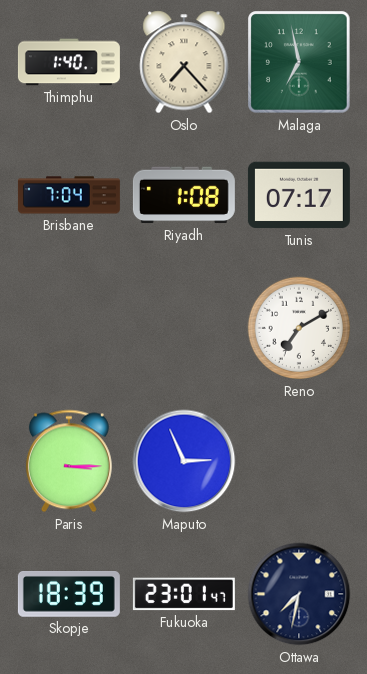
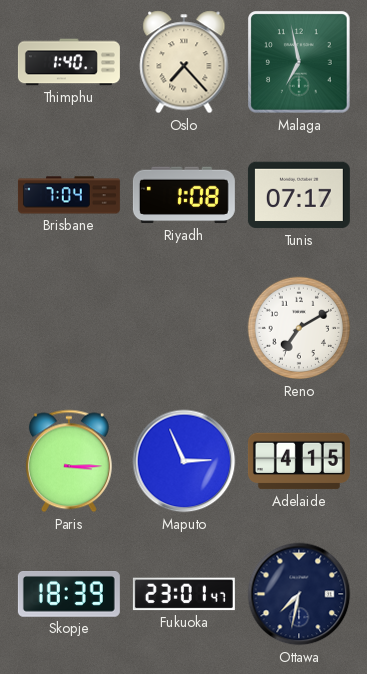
Adelaide: none -> 4:15
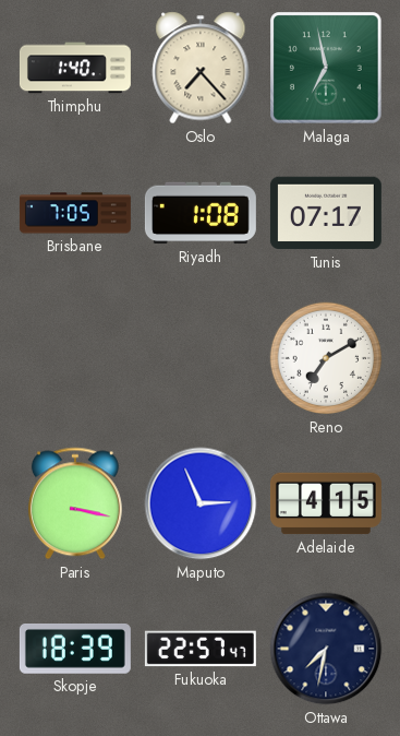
Brisbane: 7:04 -> 7:05
Paris: 3:15 -> 3:17
Fukuoka: 23:01 -> 22:57
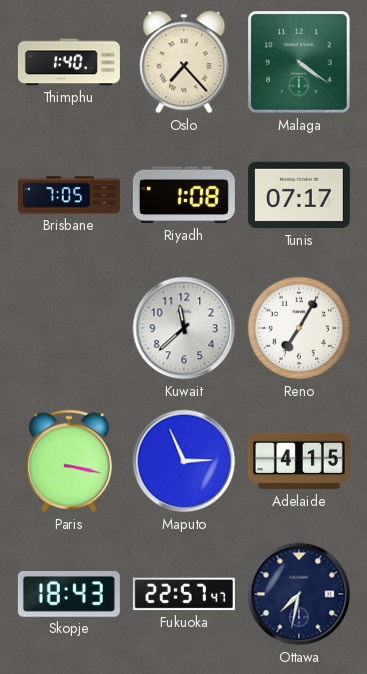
Malaga: 6:58 -> 4:21
Kuwait: none -> 11:38
Reno: 7:10 -> 7:05
Skopje: 18:39 -> 18:43
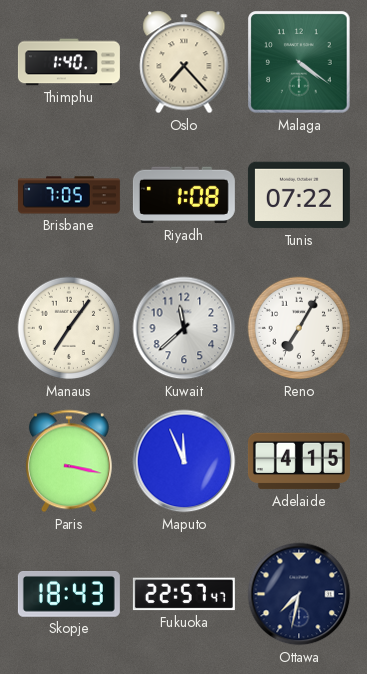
Tunis: 07:17 -> 07:22
Manaus: none -> 7:06
Maputo: 2:56 -> 11:56
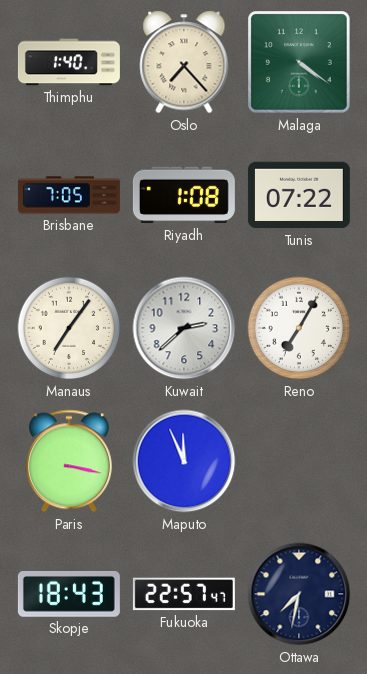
Kuwait: 11:38 -> 2:38
Adelaide: 4:15 -> none
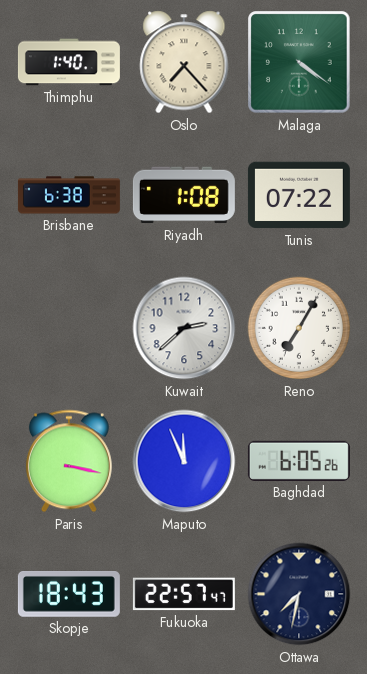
Brisbane: 7:05 -> 6:38
Manaus: 7:06 -> none
Baghdad: none -> 6:05
